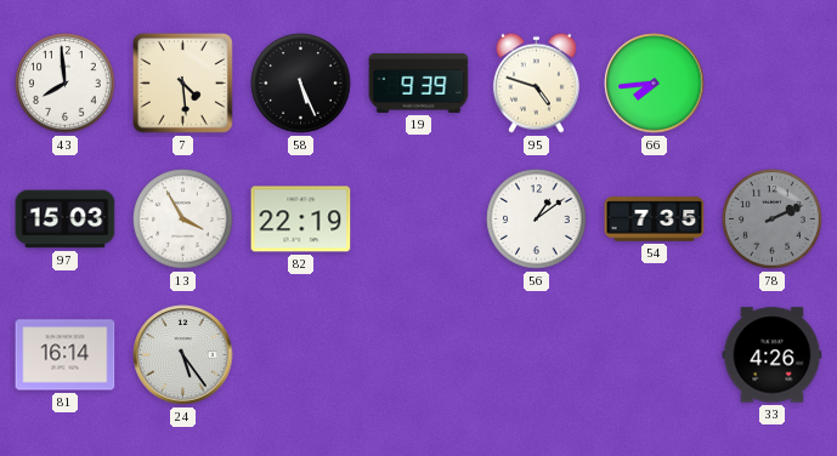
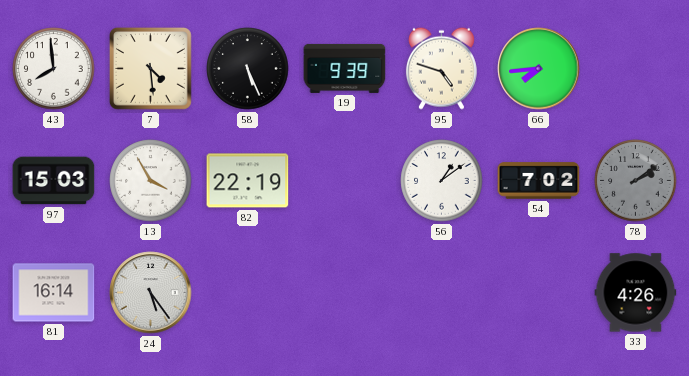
54: 7:35 -> 7:02
78: 2:11 -> 2:09
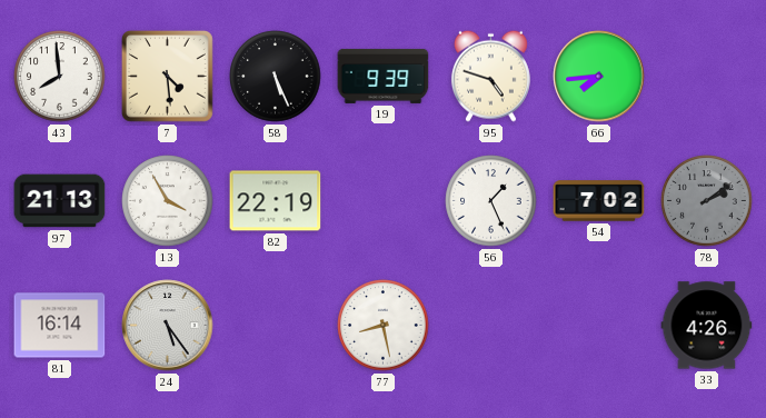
97: 15:03 -> 21:13
56: 1:09 -> 1:26
77: none -> 8:28
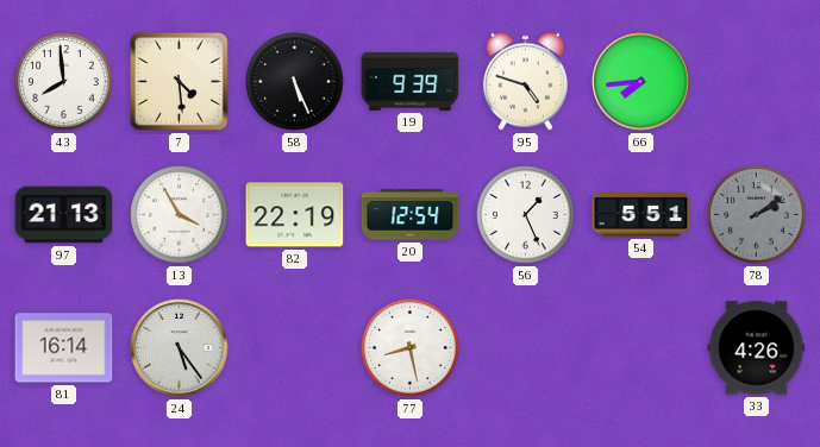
20: none -> 12:54
54: 7:02 -> 5:51
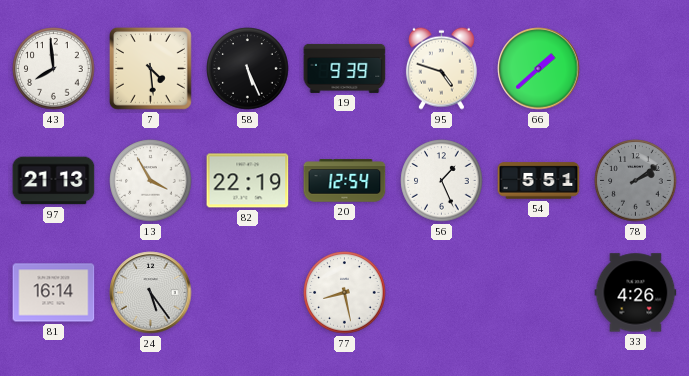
66: 7:44 -> 1:38
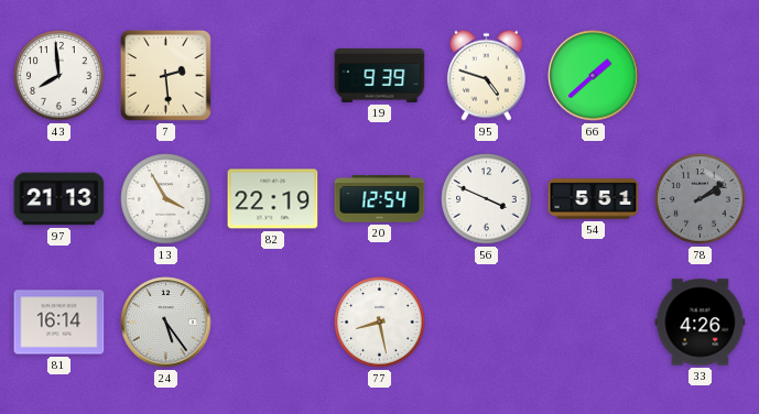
7: 4:29 -> 2:29
58: 5:26 -> none
56: 1:26 -> 3:49
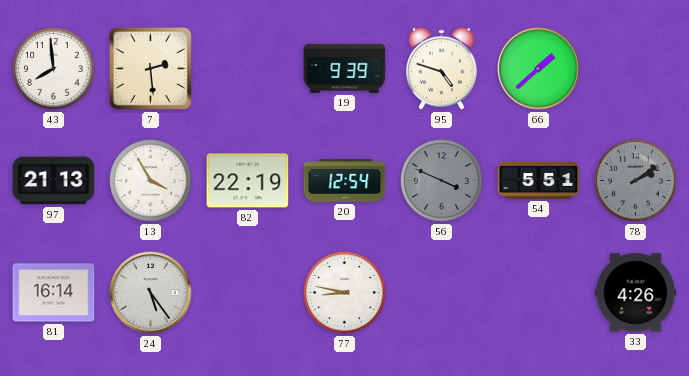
56 dial: white -> grey
77: 8:28 -> 8:47
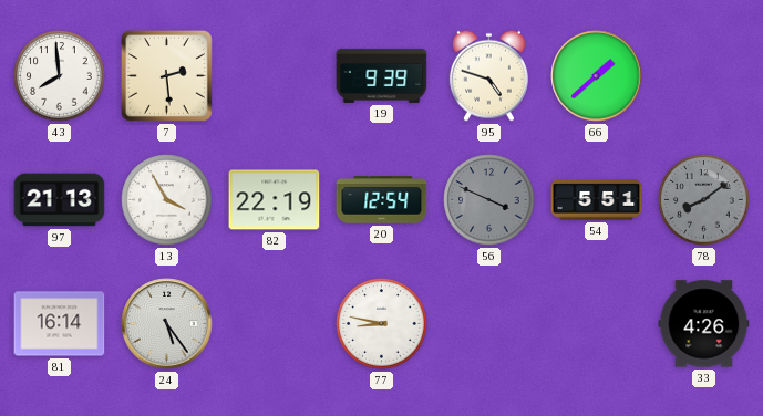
78: 2:09 -> 8:09
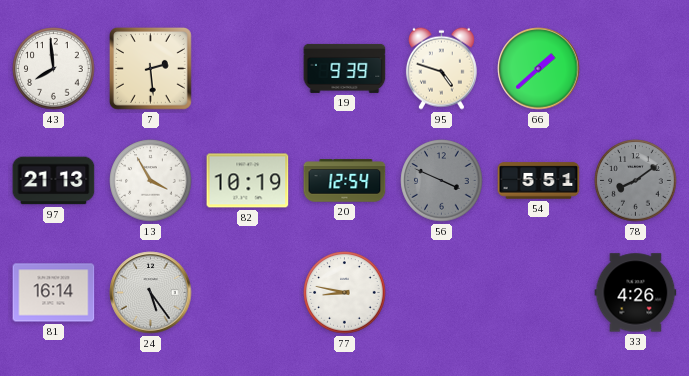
82: 22:19 -> 10:19
